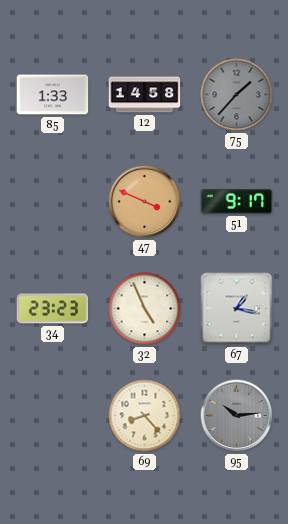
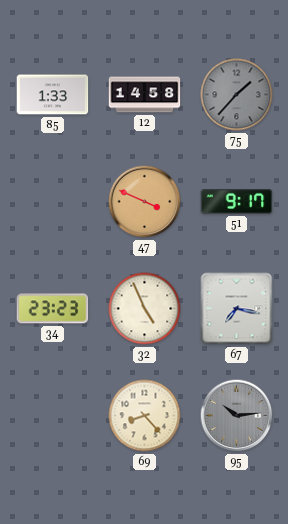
67: 1:17 -> 7:17
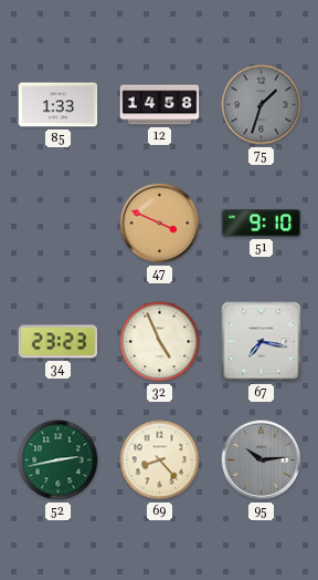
75: 1:37 -> 1:33
51: 9:17 -> 9:10
52: none -> 2:43
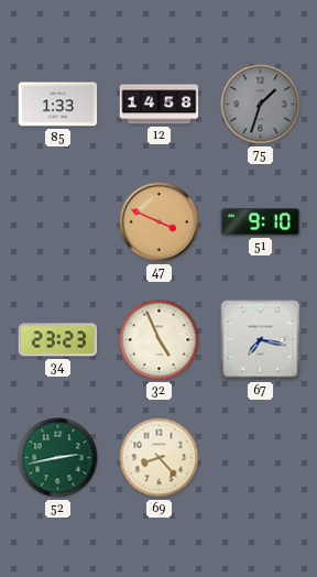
95: 10:14 -> none
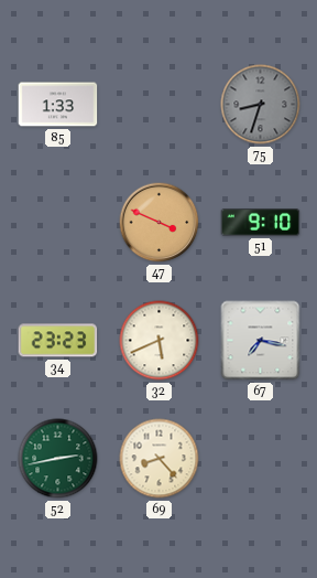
12: 14:58 -> none
75: 1:33 -> 8:33
32: 4:56 -> 5:41
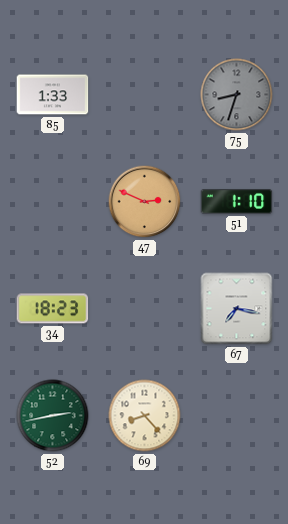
47: 3:49 -> 2:49
51: 9:10 -> 1:10
34: 23:23 -> 18:23
32: 5:41 -> none
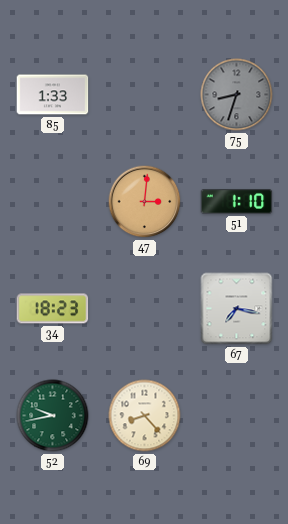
47: 2:49 -> 3:01
52: 2:43 -> 9:43
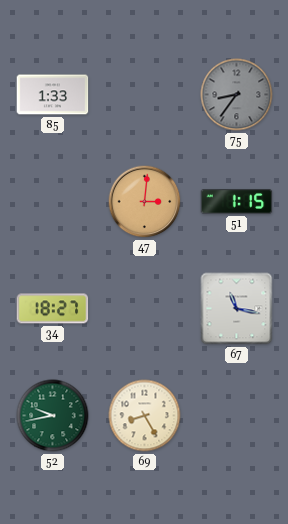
75: 8:33 -> 8:36
51: 1:10 -> 1:15
34: 18:23 -> 18:27
67: 7:17 -> 11:17
69: 8:23 -> 8:25
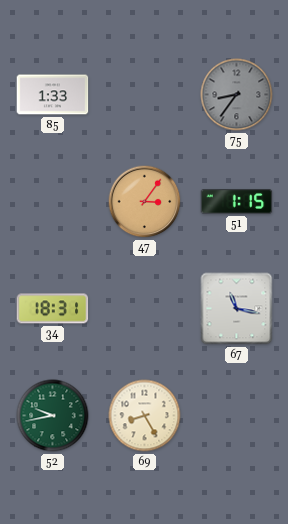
47: 3:01 -> 3:06
34: 18:27 -> 18:31
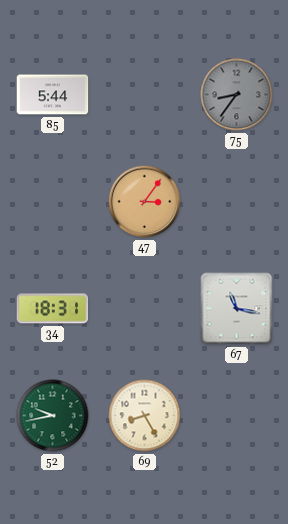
85: 1:33 -> 5:44
51: 1:15 -> none
